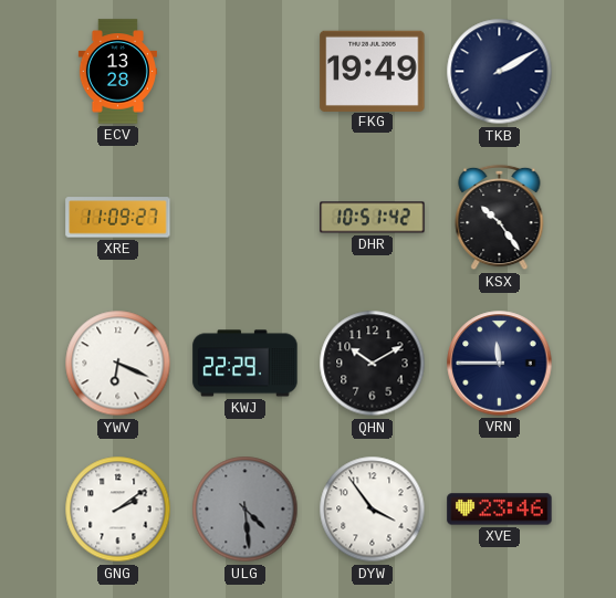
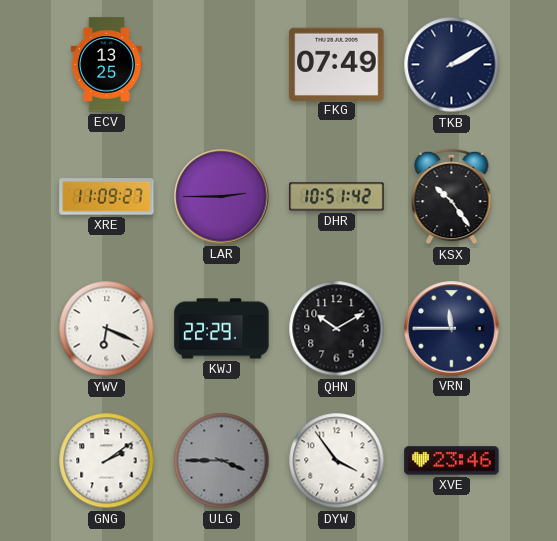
ECV: 13:28 -> 13:25
FKG: 19:49 -> 07:49
LAR: none -> 2:45
ULG: 4:29 -> 3:45
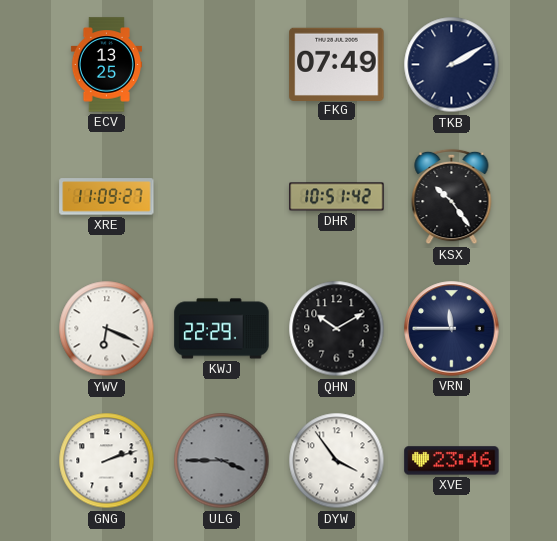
LAR: 2:45 -> none
GNG: 2:09 -> 2:12
